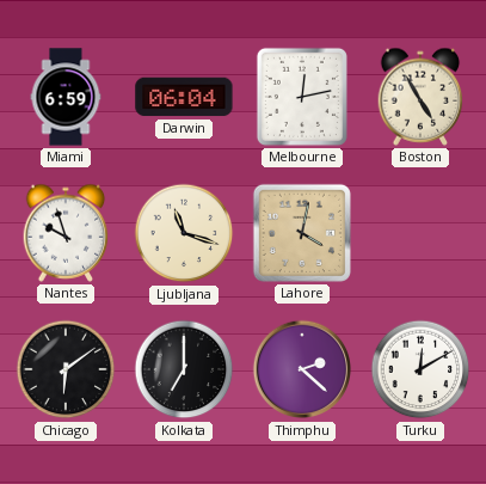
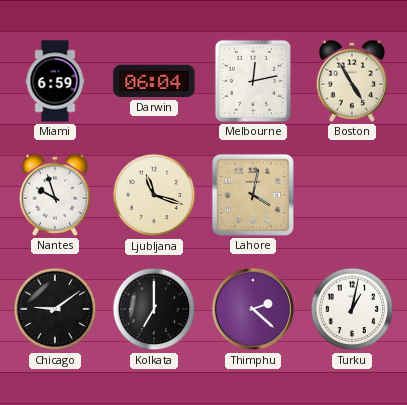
Chicago: 6:09 -> 9:09
Turku: 12:10 -> 1:02
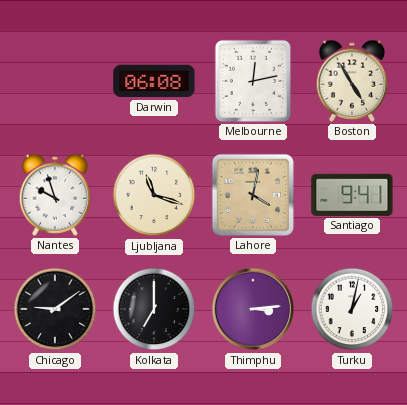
Miami: 6:59 -> none
Darwin: 06:04 -> 06:08
Santiago: none -> 9:41
Thimphu: 2:22 -> 3:14
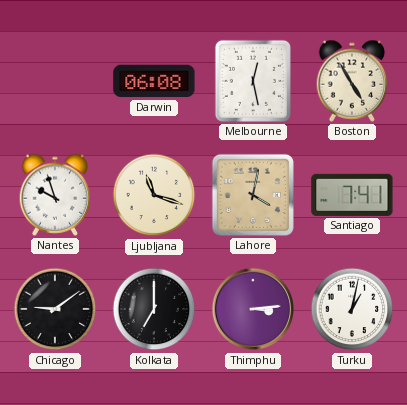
Melbourne: 12:13 -> 12:28
Santiago: 9:41 -> 7:41
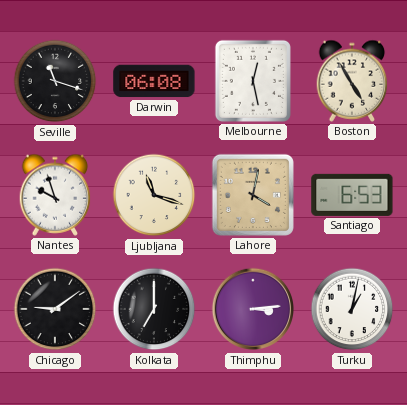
Seville: none -> 11:18
Santiago: 7:41 -> 6:53
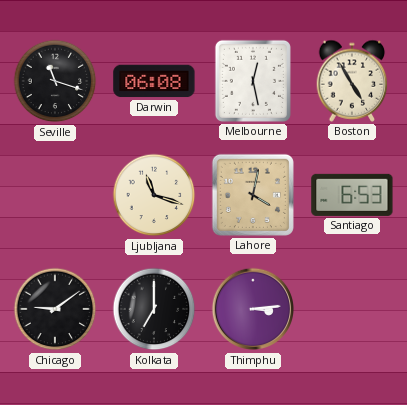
Nantes: 9:57 -> none
Turku: 1:02 -> none
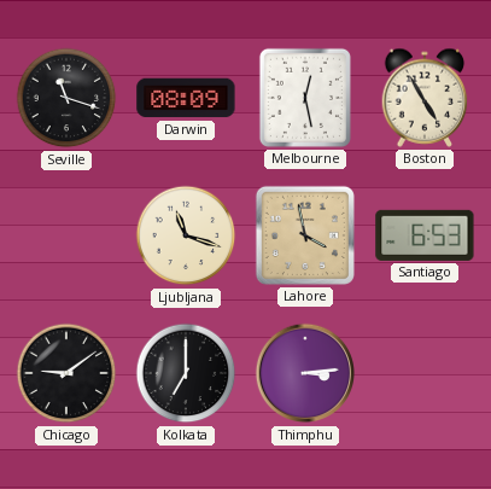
Darwin: 06:08 -> 08:09
Lahore: 4:02 -> 3:58
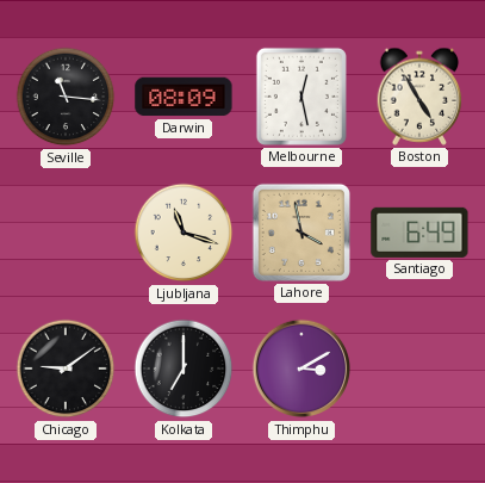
Seville: 11:18 -> 11:16
Santiago: 6:53 -> 6:49
Thimphu: 3:14 -> 3:10
